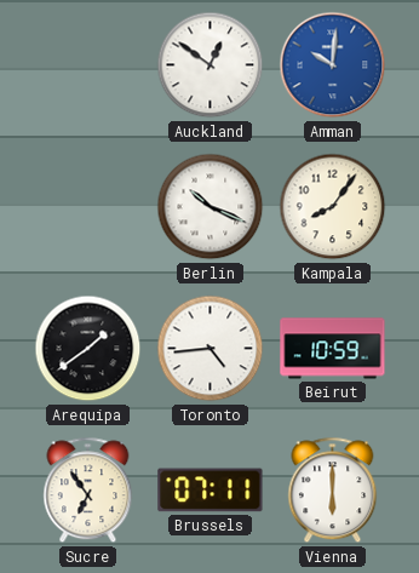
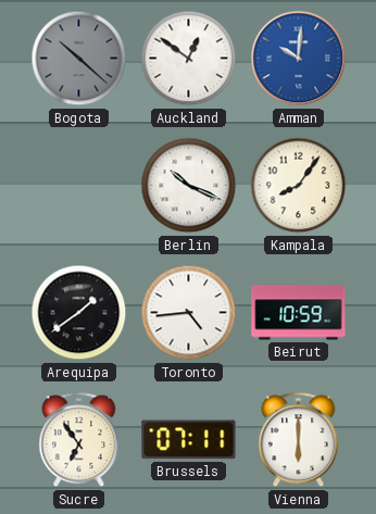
Bogota: none -> 10:22
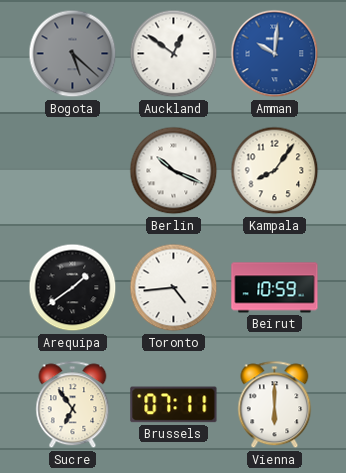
Bogota: 10:22 -> 5:22
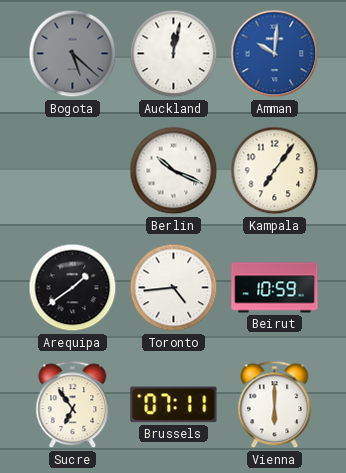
Auckland: 12:51 -> 12:02
Kampala: 8:06 -> 7:06
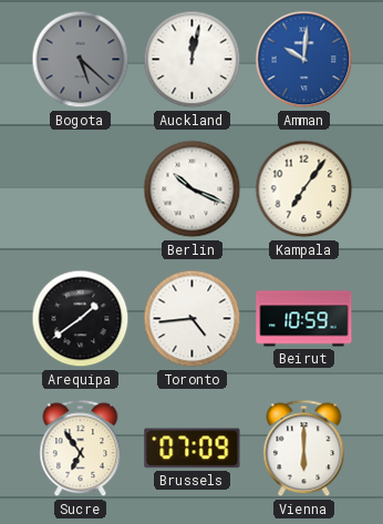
Brussels: 07:11 -> 07:09
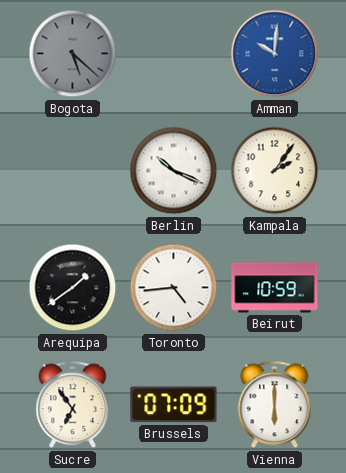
Auckland: 12:02 -> none
Kampala: 7:06 -> 2:06
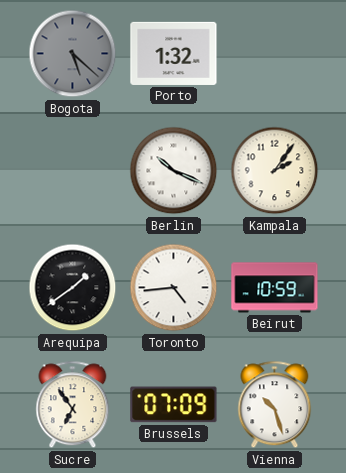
Porto: none -> 1:32
Amman: 10:01 -> none
Vienna: 6:00 -> 10:27
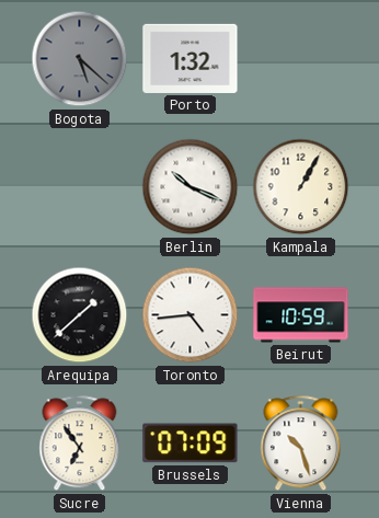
Kampala: 2:06 -> 1:05
Arequipa: 1:39 -> 1:38
